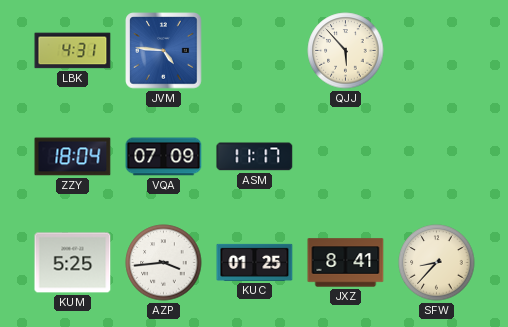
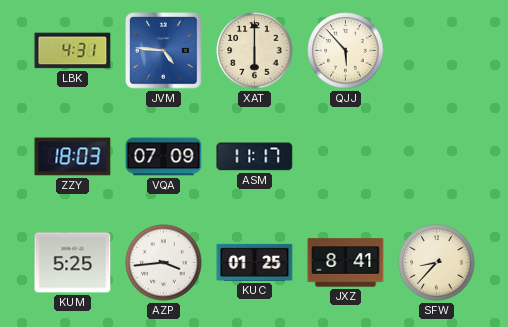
XAT: none -> 6:00
ZZY: 18:04 -> 18:03
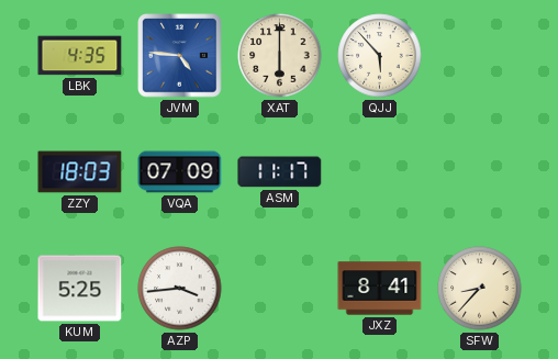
LBK: 4:31 -> 4:35
KUC: 01:25 -> none
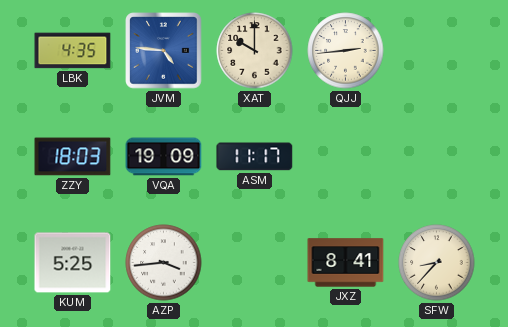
XAT: 6:00 -> 10:00
QJJ: 5:53 -> 2:44
VQA: 07:09 -> 19:09
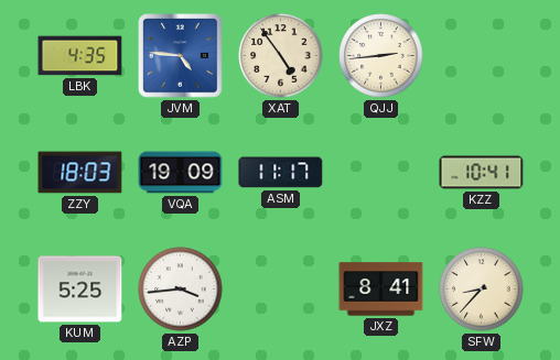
XAT: 10:00 -> 4:54
KZZ: none -> 10:41
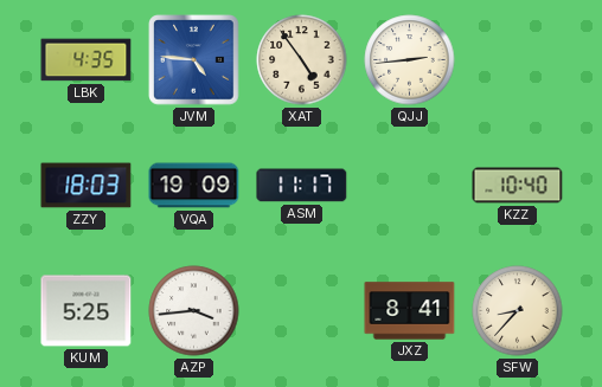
KZZ: 10:41 -> 10:40
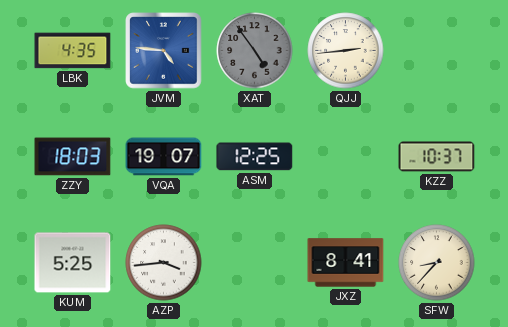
XAT dial: cream -> grey
VQA: 19:09 -> 19:07
ASM: 11:17 -> 12:25
KZZ: 10:40 -> 10:37
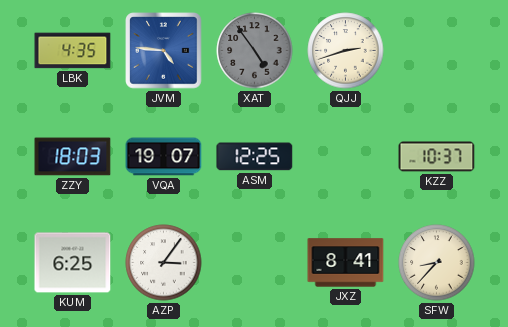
QJJ: 2:44 -> 2:42
KUM: 5:25 -> 6:25
AZP: 3:44 -> 3:06
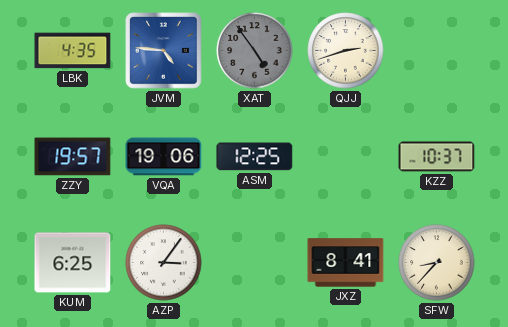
ZZY: 18:03 -> 19:57
VQA: 19:07 -> 19:06
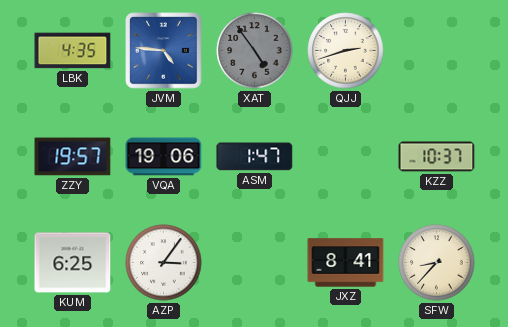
ASM: 12:25 -> 1:47
